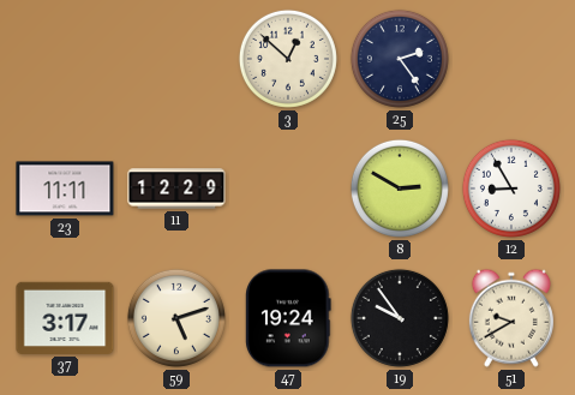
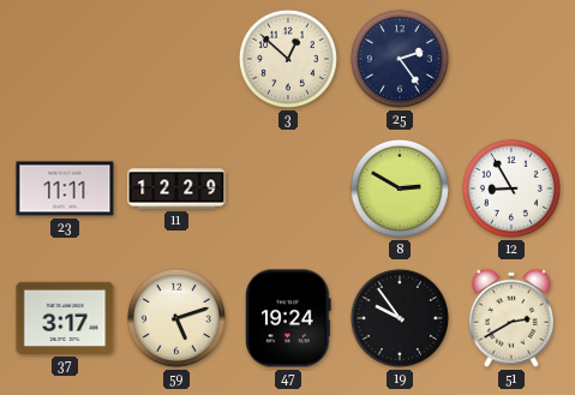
51: 9:40 -> 2:40
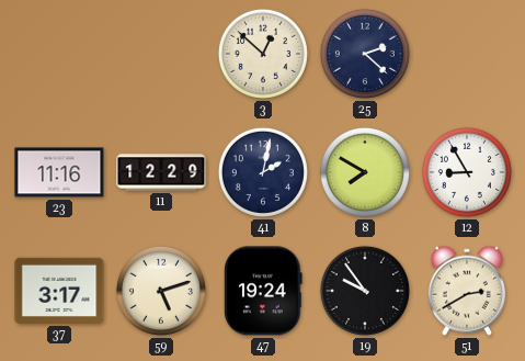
25: 2:24 -> 2:22
23: 11:11 -> 11:16
41: none -> 2:02
8: 2:50 -> 7:50
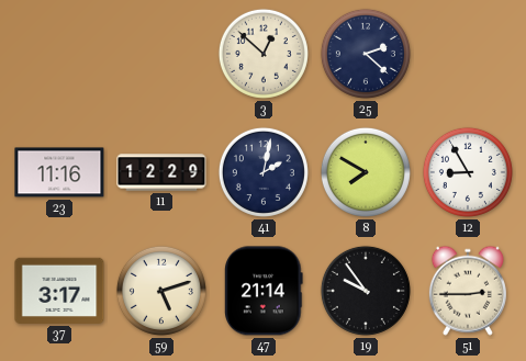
47: 19:24 -> 21:14
51: 2:40 -> 2:45
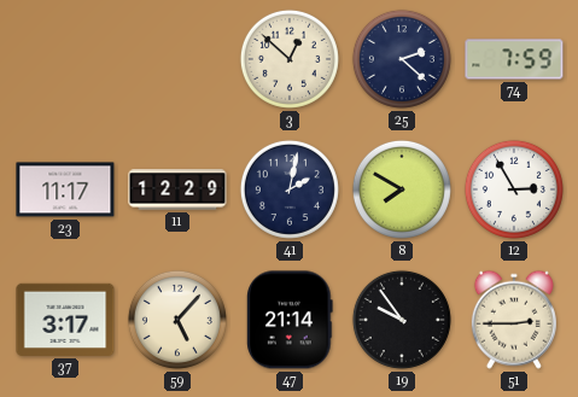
74: none -> 7:59
23: 11:16 -> 11:17
12: 8:55 -> 2:55
59: 5:12 -> 5:07
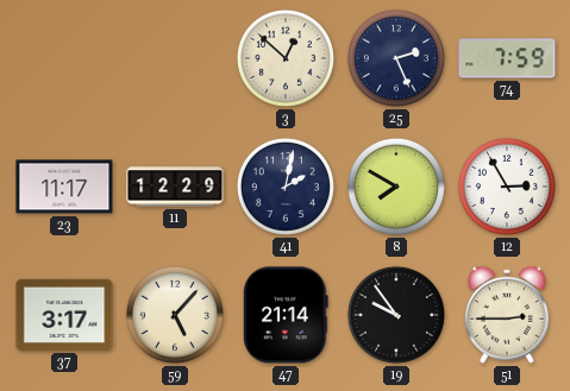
25: 2:22 -> 2:26
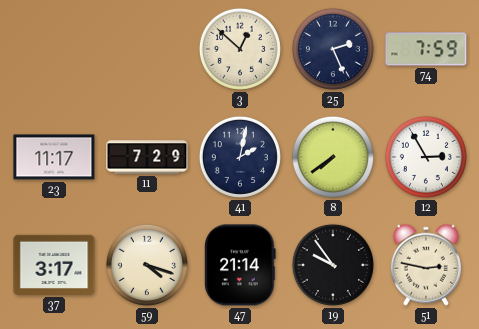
11: 12:29 -> 7:29
8: 7:50 -> 7:39
59: 5:07 -> 4:18
51: 2:45 -> 2:47
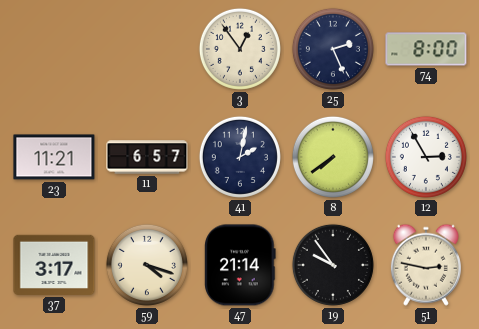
3: 12:52 -> 12:54
74: 7:59 -> 8:00
23: 11:17 -> 11:21
11: 7:29 -> 6:57
